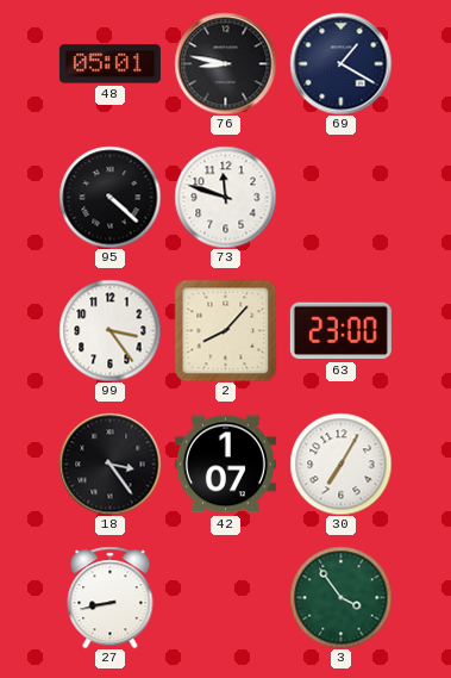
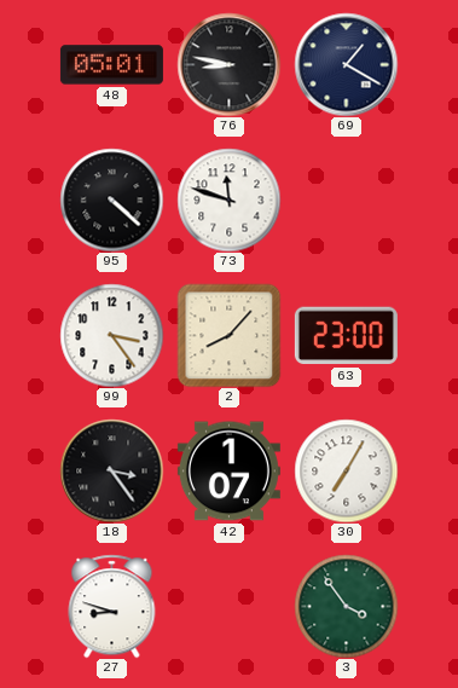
27: 8:43 -> 8:48
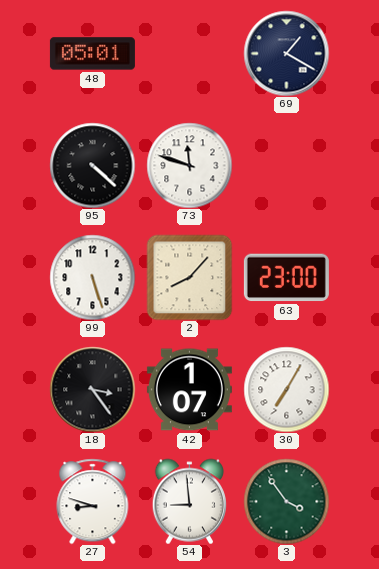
76: 8:47 -> none
99: 3:24 -> 5:27
54: none -> 8:59
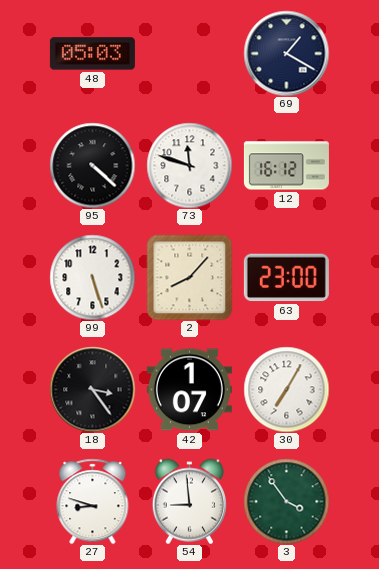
48: 05:01 -> 05:03
12: none -> 16:12
